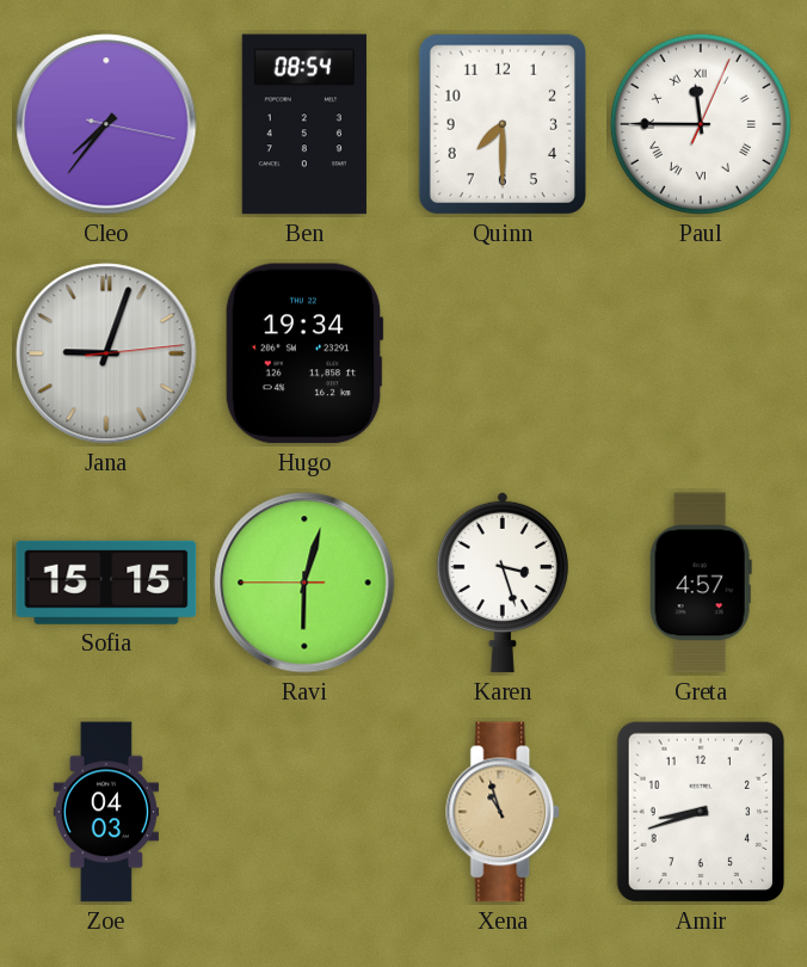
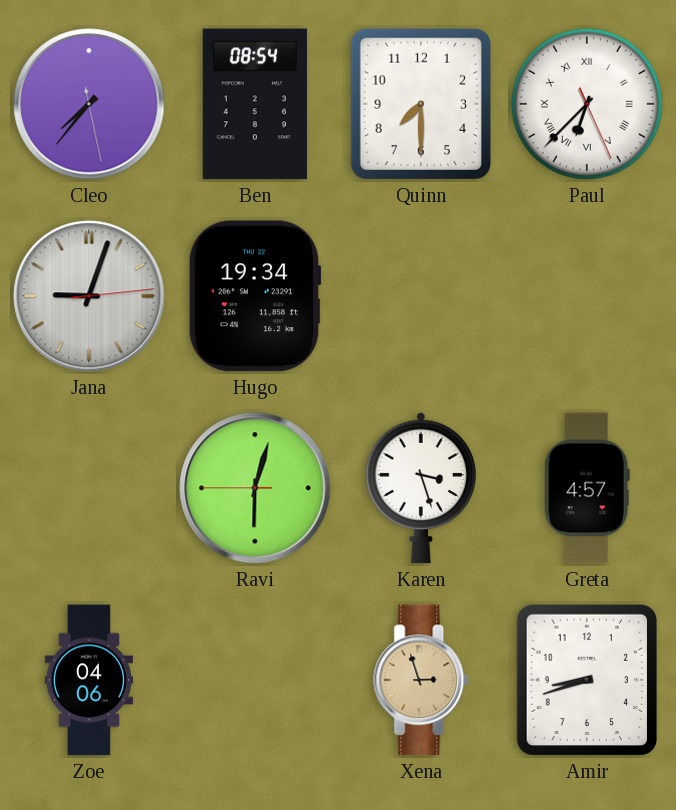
Cleo: 7:36:17 -> 7:36:28
Paul: 11:45 -> 6:37
Sofia: 15:15 -> none
Zoe: 04:03 -> 04:06
Xena: 10:57 -> 2:57
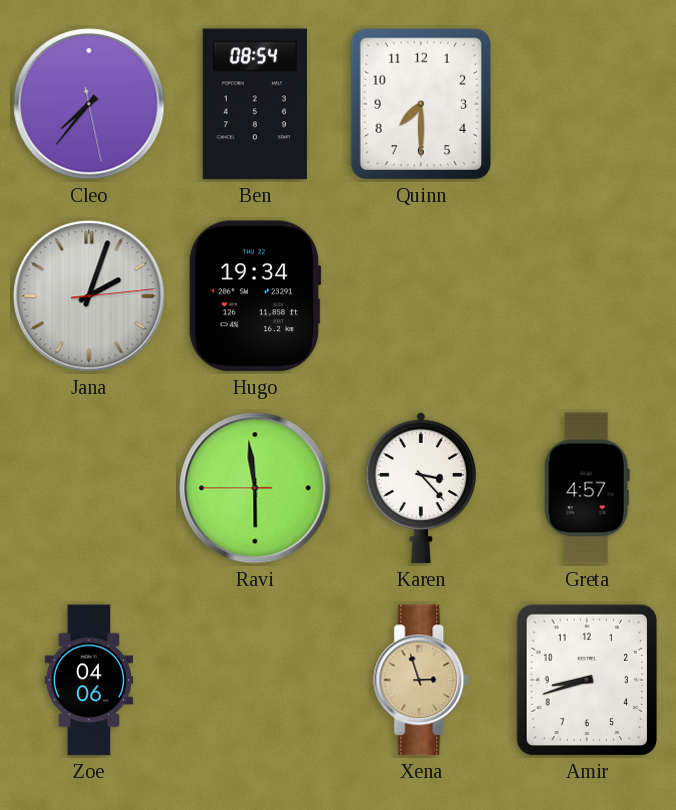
Paul: 6:37 -> none
Jana: 9:03 -> 2:03
Ravi: 6:02 -> 5:58
Karen: 3:27 -> 3:23
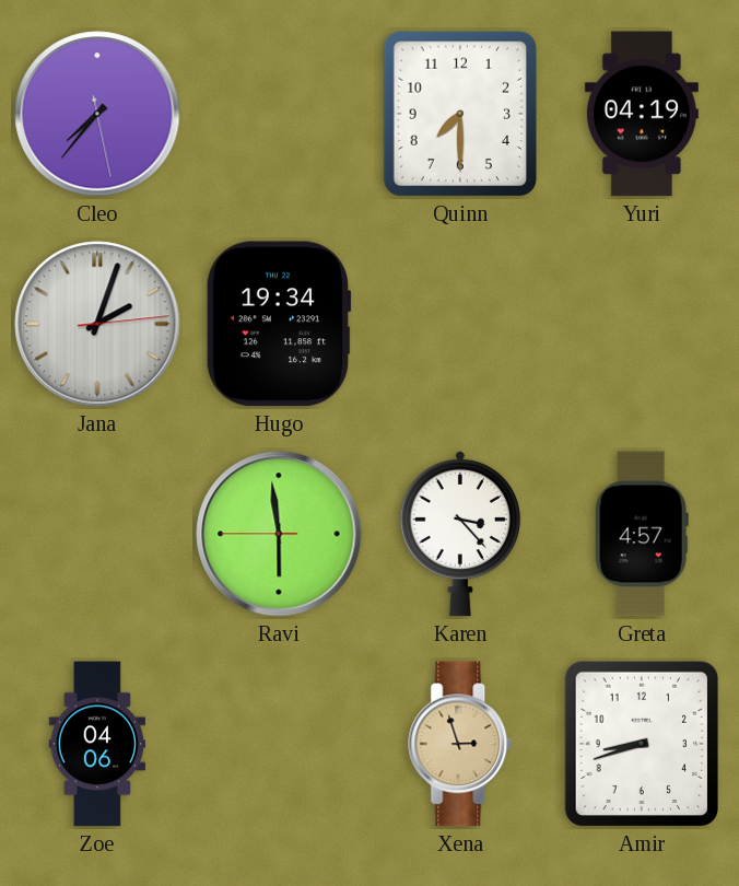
Ben: 08:54 -> none
Yuri: none -> 04:19
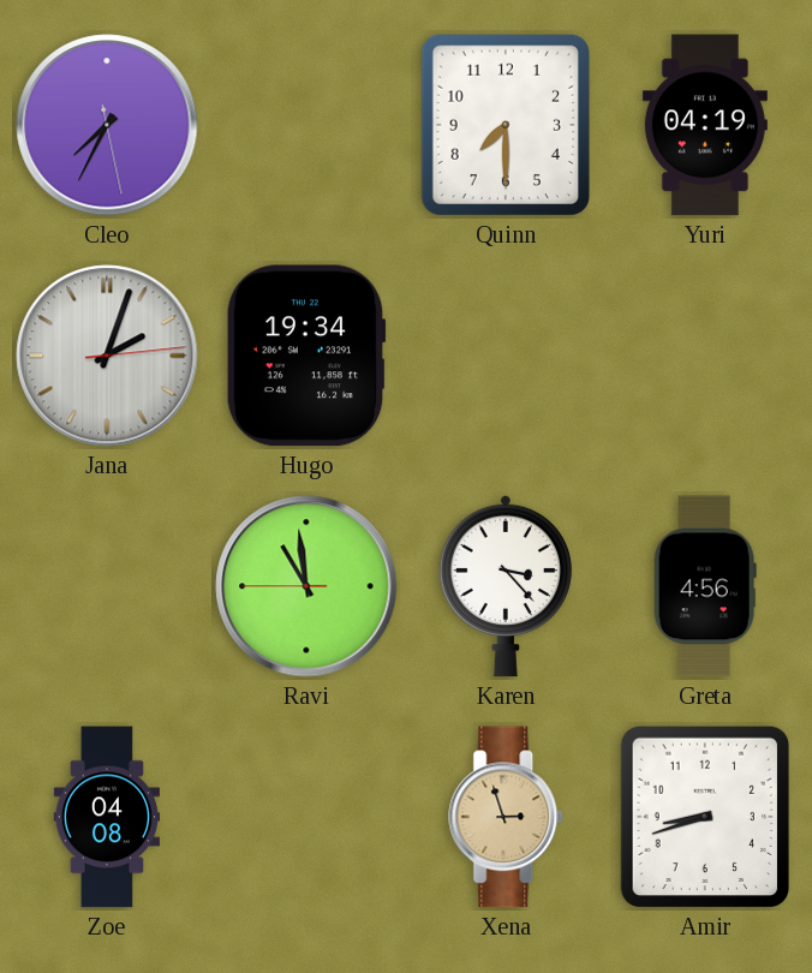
Cleo: 7:36 -> 7:34
Ravi: 5:58 -> 10:58
Greta: 4:57 -> 4:56
Zoe: 04:06 -> 04:08
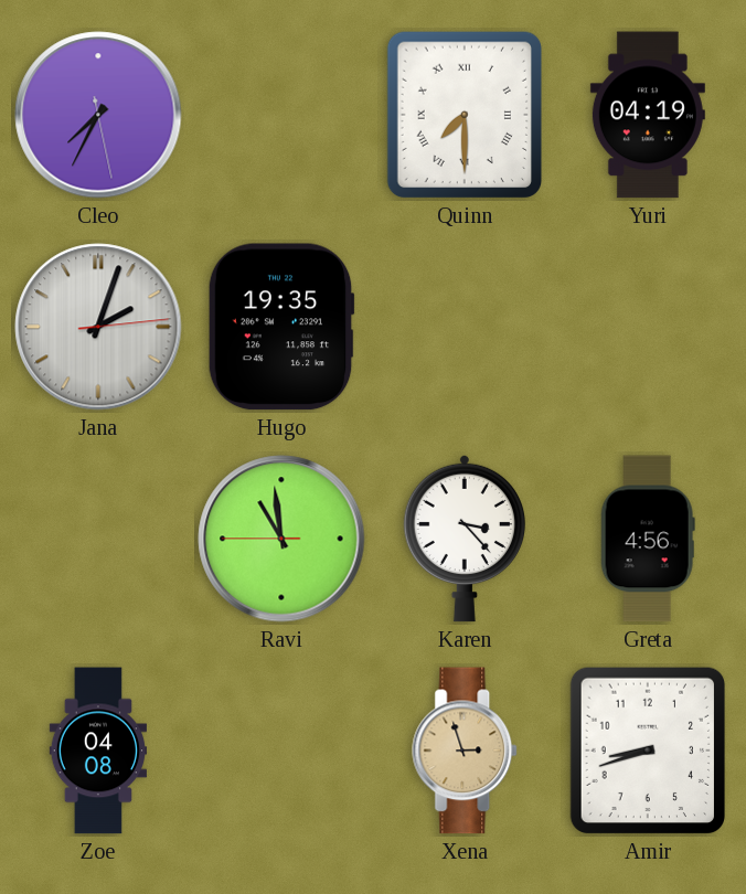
Quinn numerals: Arabic -> Roman
Hugo: 19:34 -> 19:35
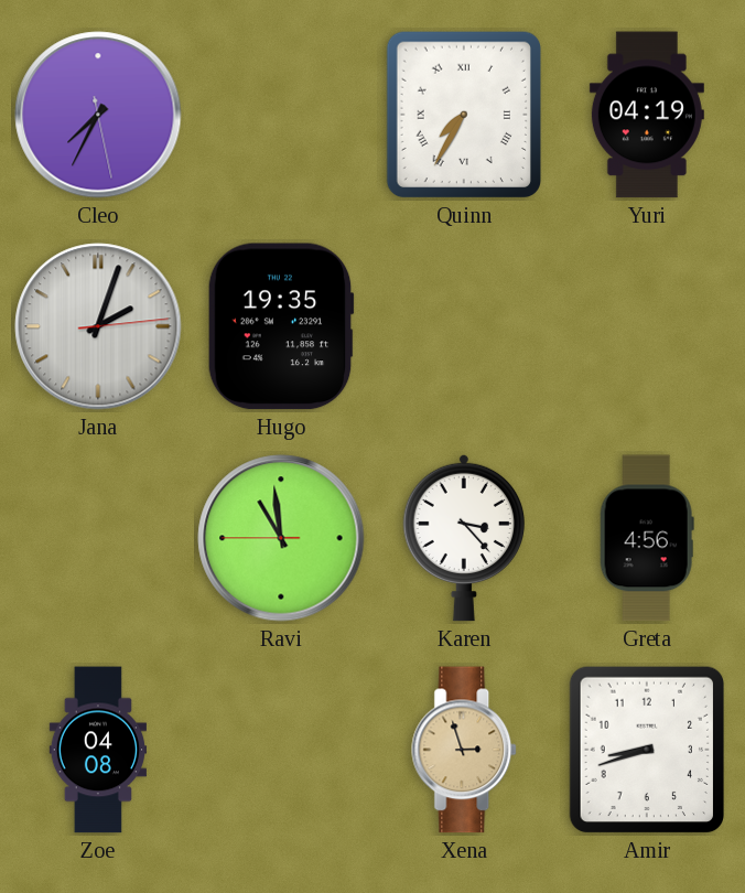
Quinn: 7:30 -> 7:35
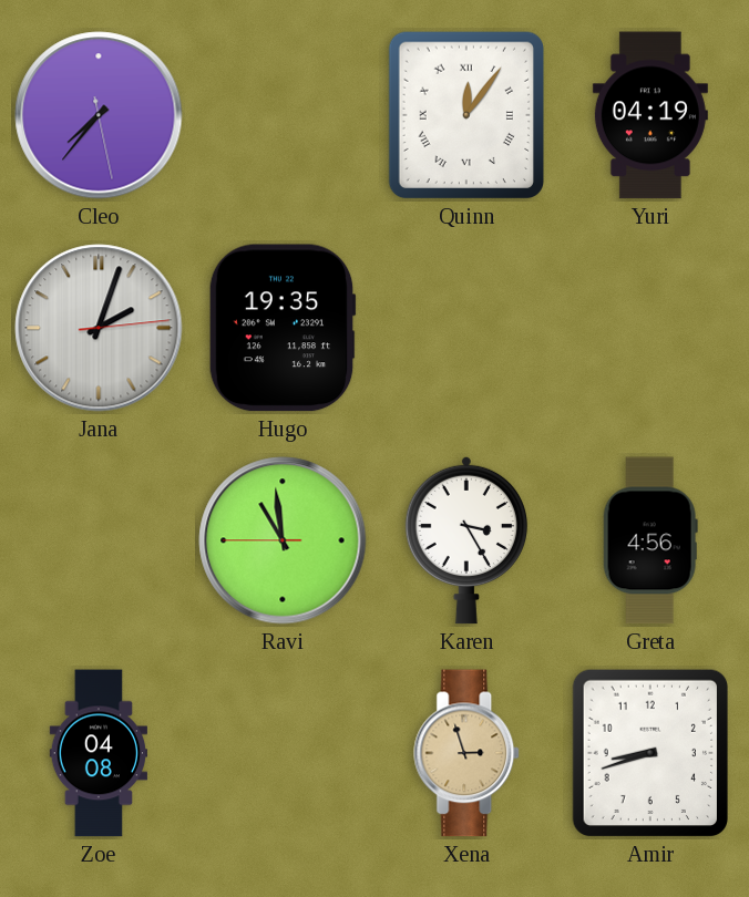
Cleo: 7:34 -> 7:36
Quinn: 7:35 -> 12:06
Karen: 3:23 -> 3:25
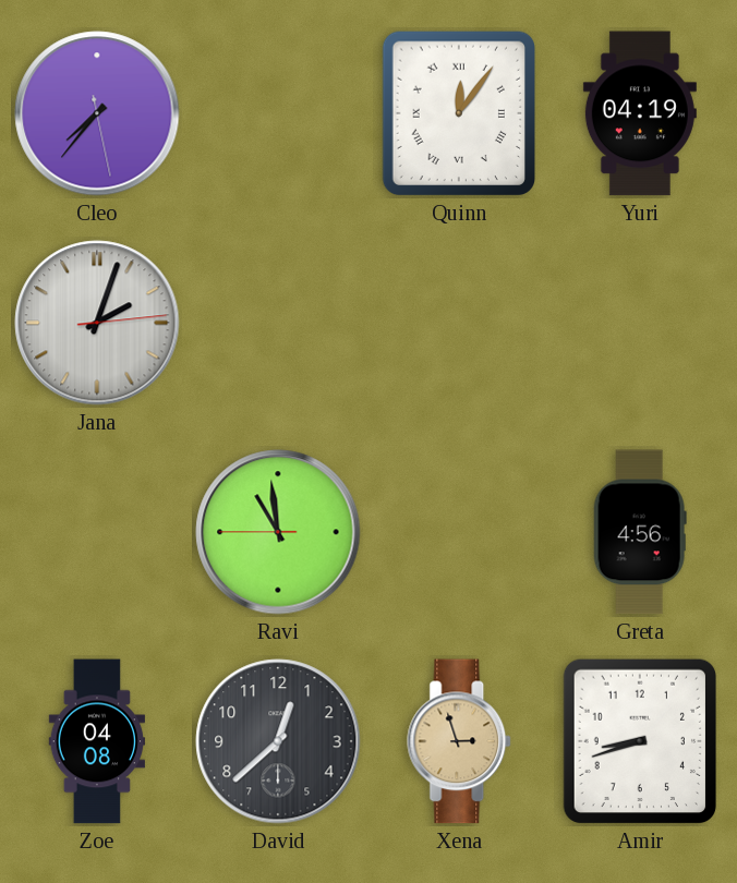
Hugo: 19:35 -> none
Karen: 3:25 -> none
David: none -> 12:38
